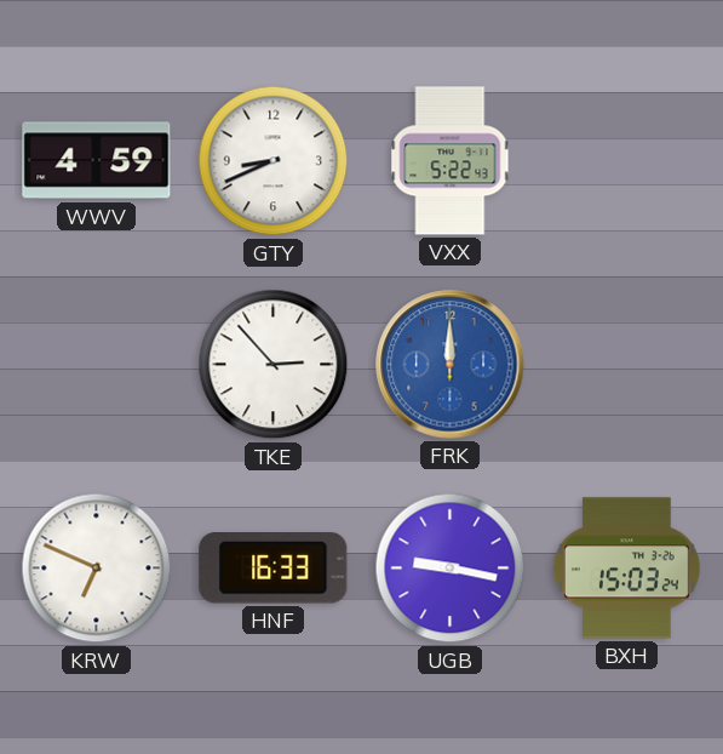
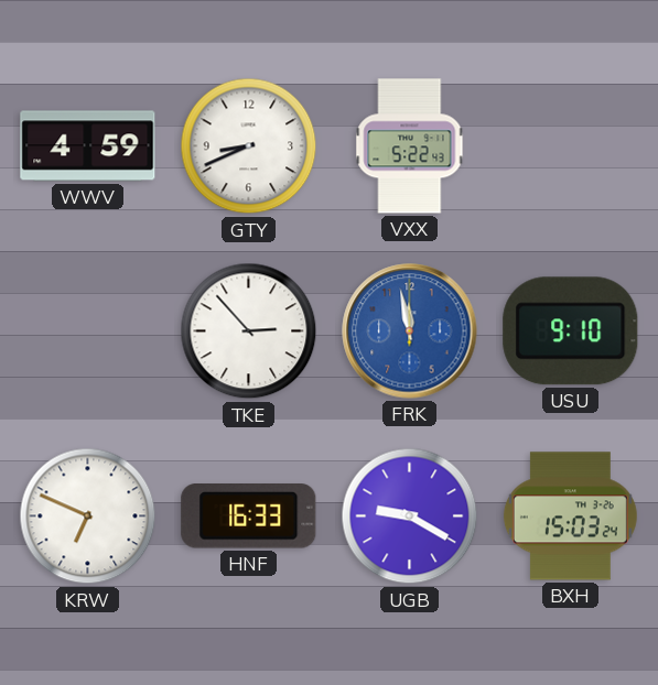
FRK: 12:00 -> 11:58
USU: none -> 9:10
UGB: 9:17 -> 9:20
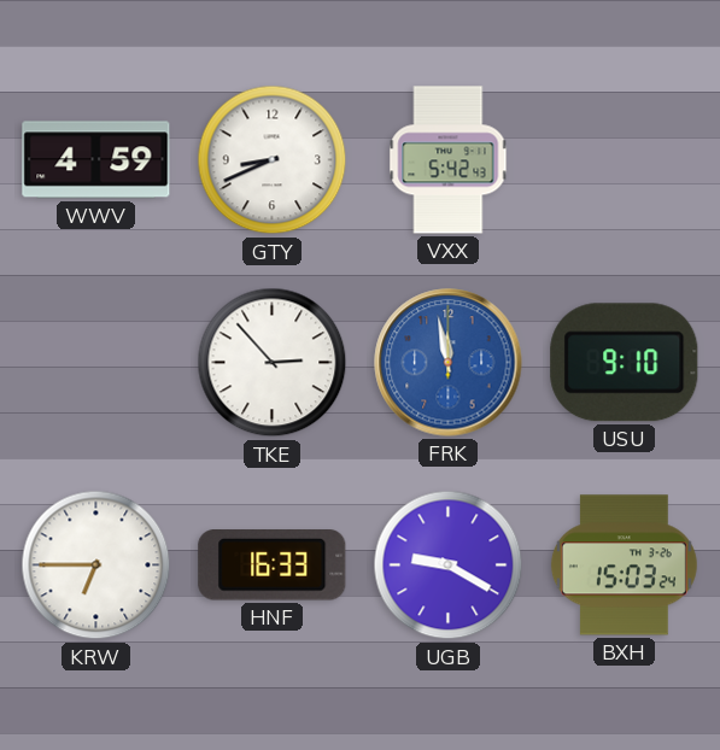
VXX: 5:22 -> 5:42
KRW: 6:49 -> 6:45
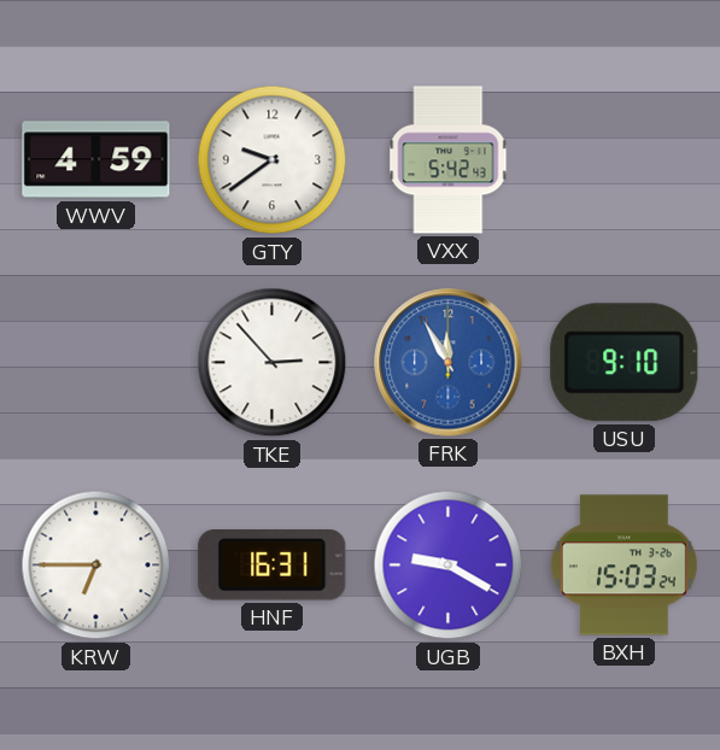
GTY: 8:41 -> 9:39
FRK: 11:58 -> 11:55
HNF: 16:33 -> 16:31
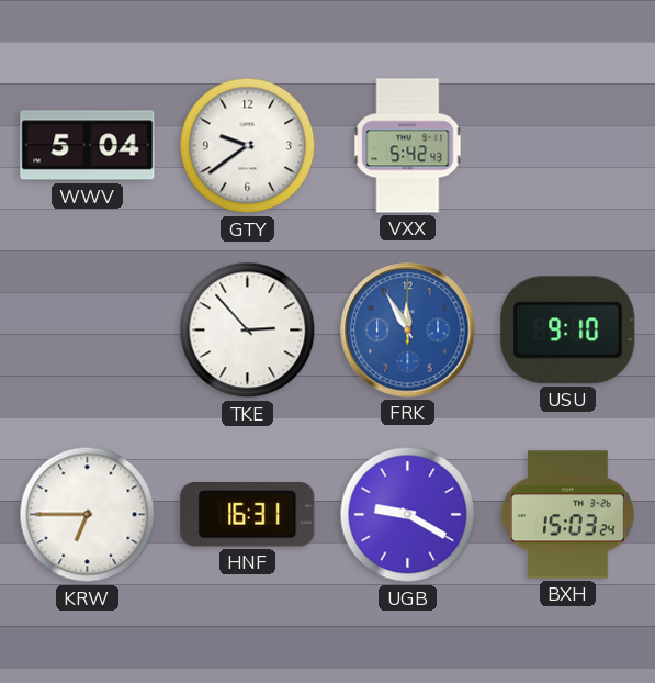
WWV: 4:59 -> 5:04
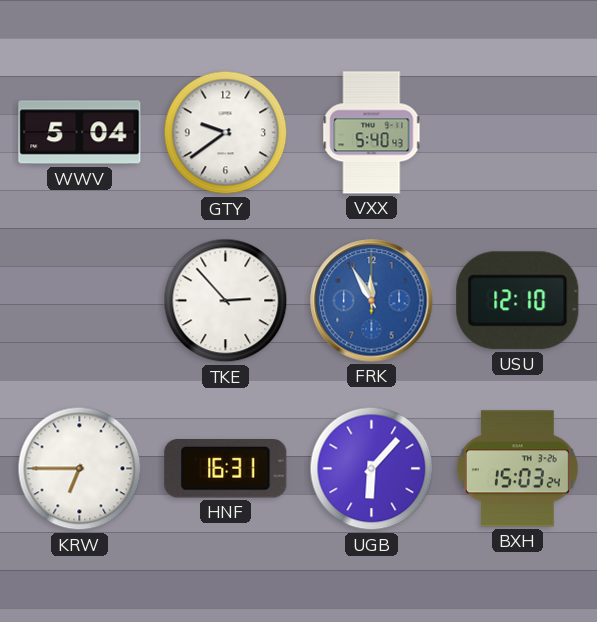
VXX: 5:42 -> 5:40
USU: 9:10 -> 12:10
UGB: 9:20 -> 6:07
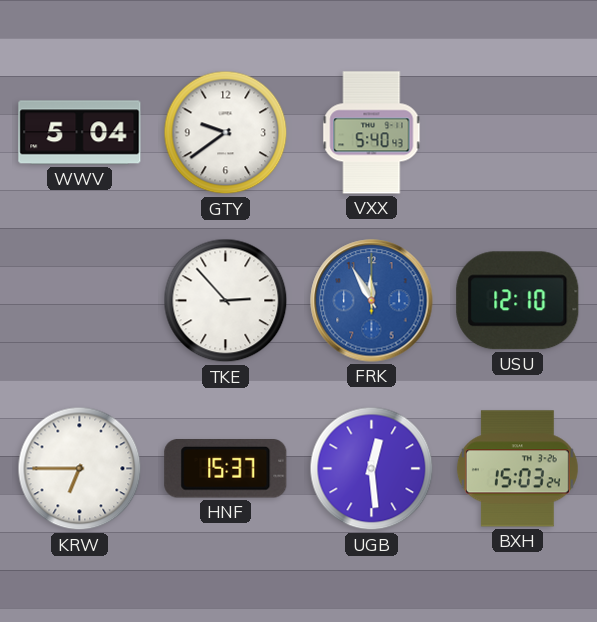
HNF: 16:31 -> 15:37
UGB: 6:07 -> 12:29
